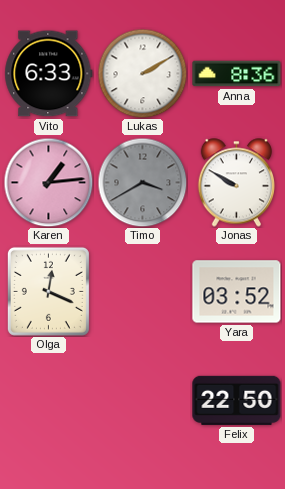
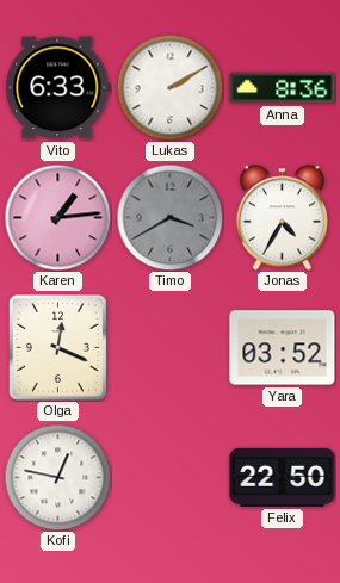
Jonas: 9:50 -> 4:35
Kofi: none -> 12:47
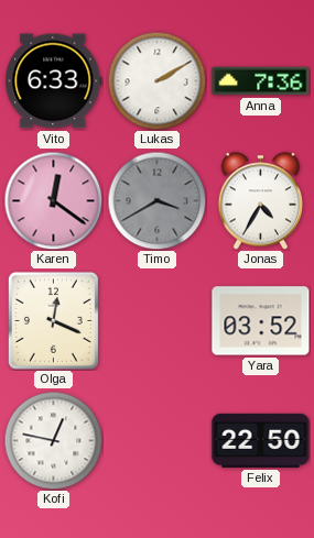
Anna: 8:36 -> 7:36
Karen: 1:14 -> 12:21
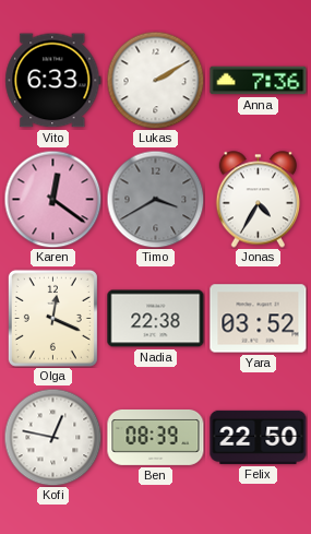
Nadia: none -> 22:38
Ben: none -> 08:39
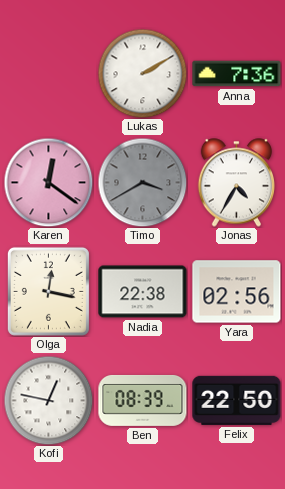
Vito: 6:33 -> none
Olga: 12:19 -> 12:17
Yara: 03:52 -> 02:56
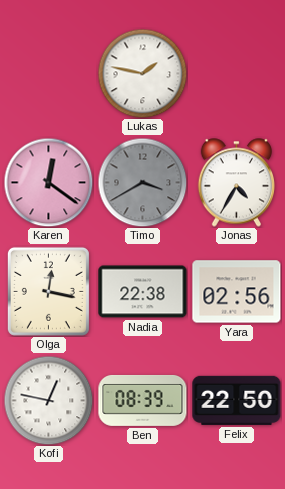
Lukas: 2:10 -> 1:47
Anna: 7:36 -> none
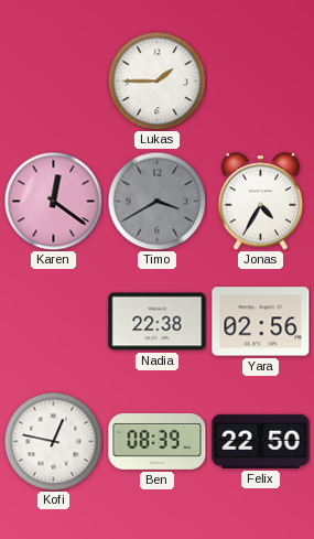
Lukas: 1:47 -> 1:45
Olga: 12:17 -> none
